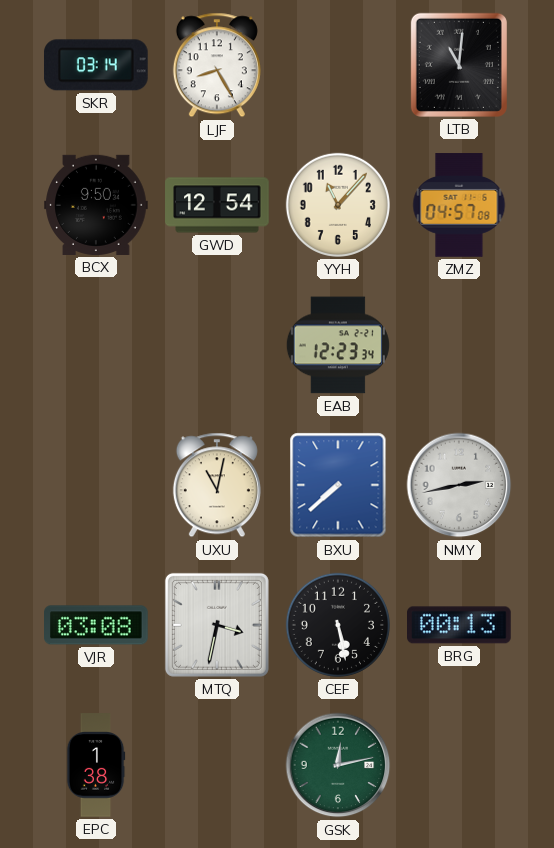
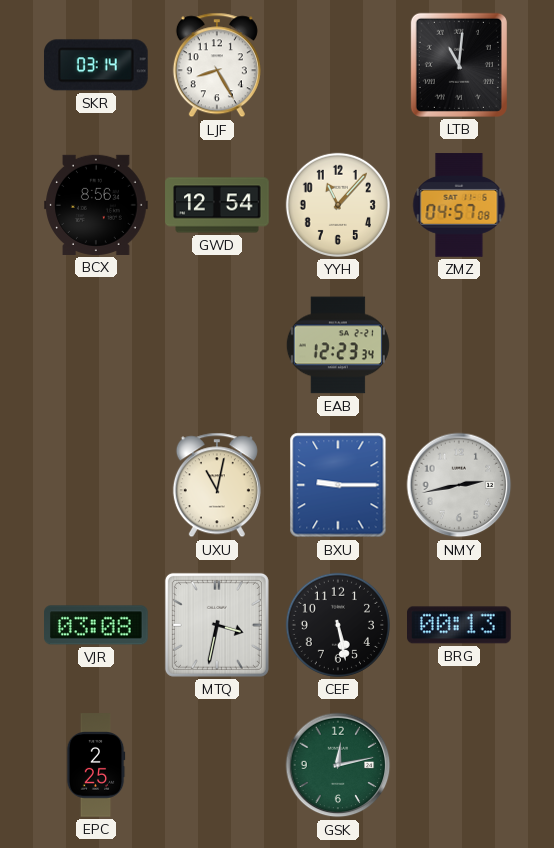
BCX: 9:50 -> 8:56
BXU: 7:38 -> 9:15
EPC: 1:38 -> 2:25
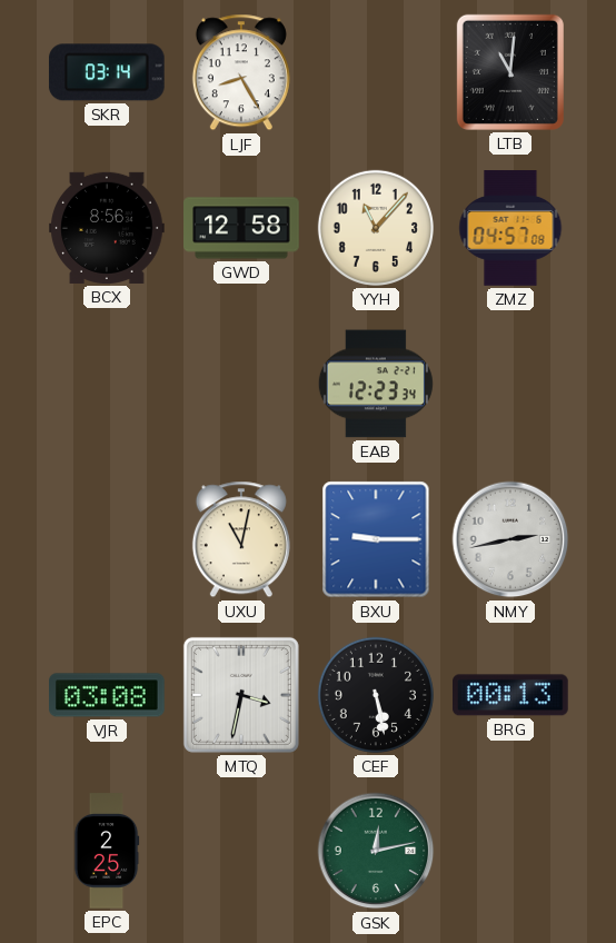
GWD: 12:54 -> 12:58
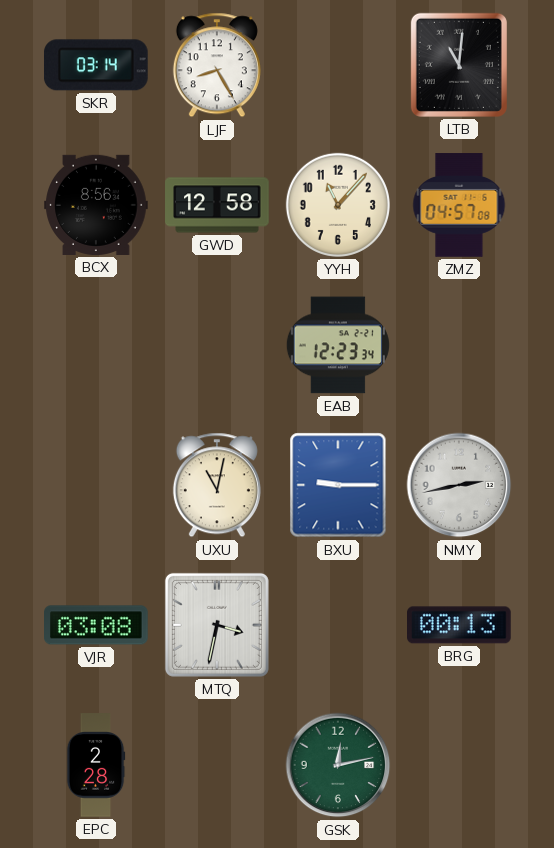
CEF: 5:28 -> none
EPC: 2:25 -> 2:28
